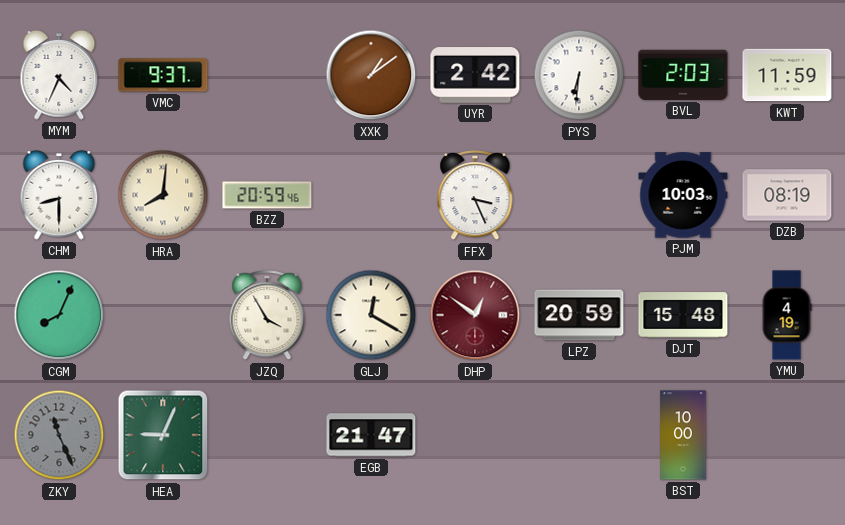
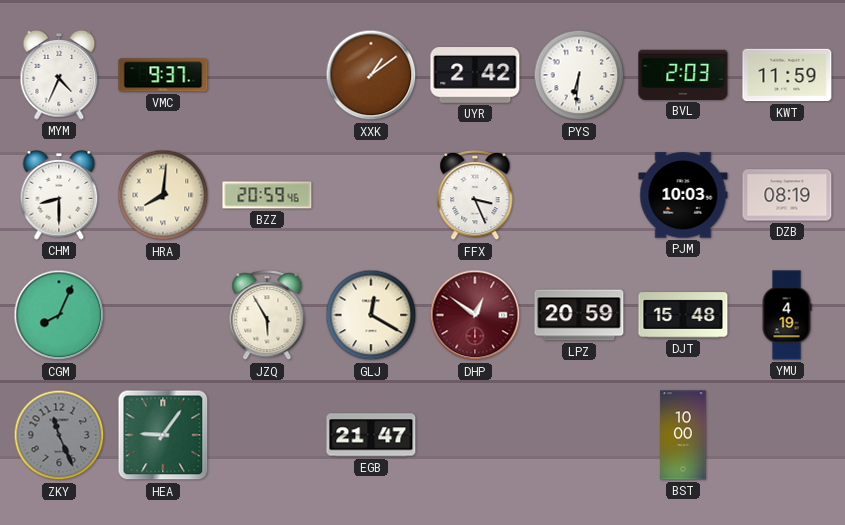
JZQ: 3:55 -> 5:55
HEA: 9:04 -> 9:06
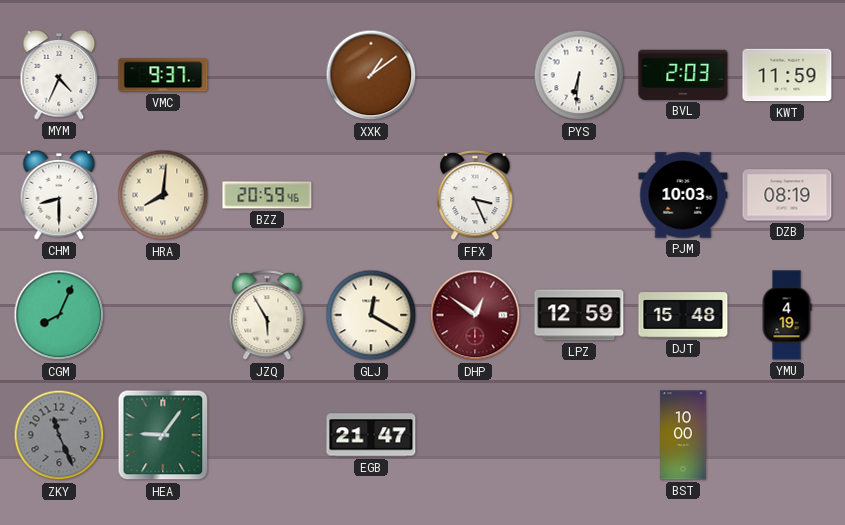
UYR: 2:42 -> none
LPZ: 20:59 -> 12:59
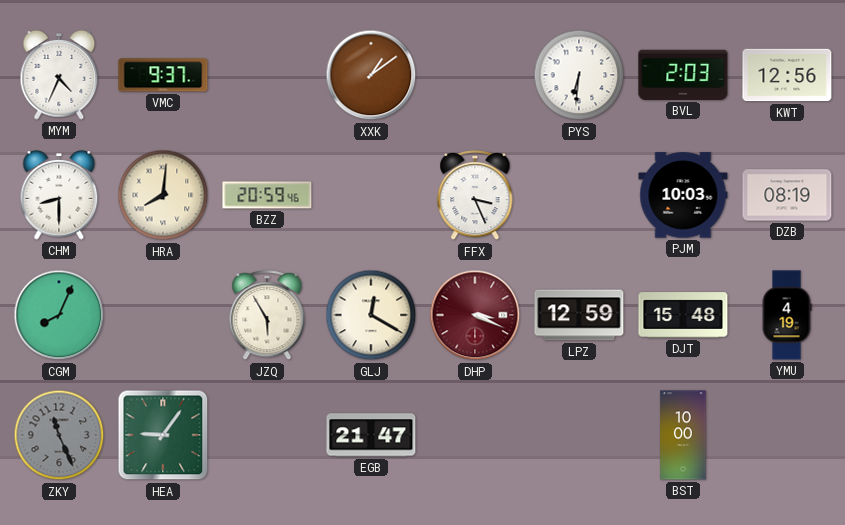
KWT: 11:59 -> 12:56
DHP: 12:51 -> 3:19
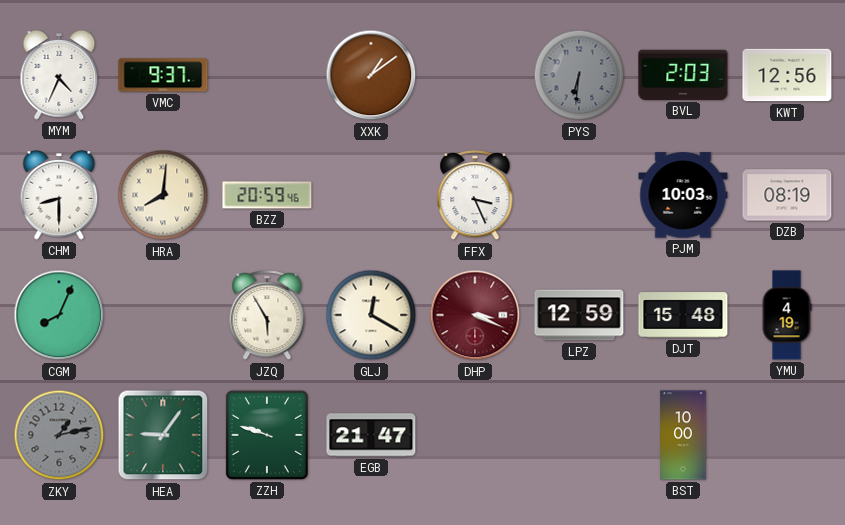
PYS dial: white -> grey
ZKY: 11:26 -> 1:13
ZZH: none -> 9:48
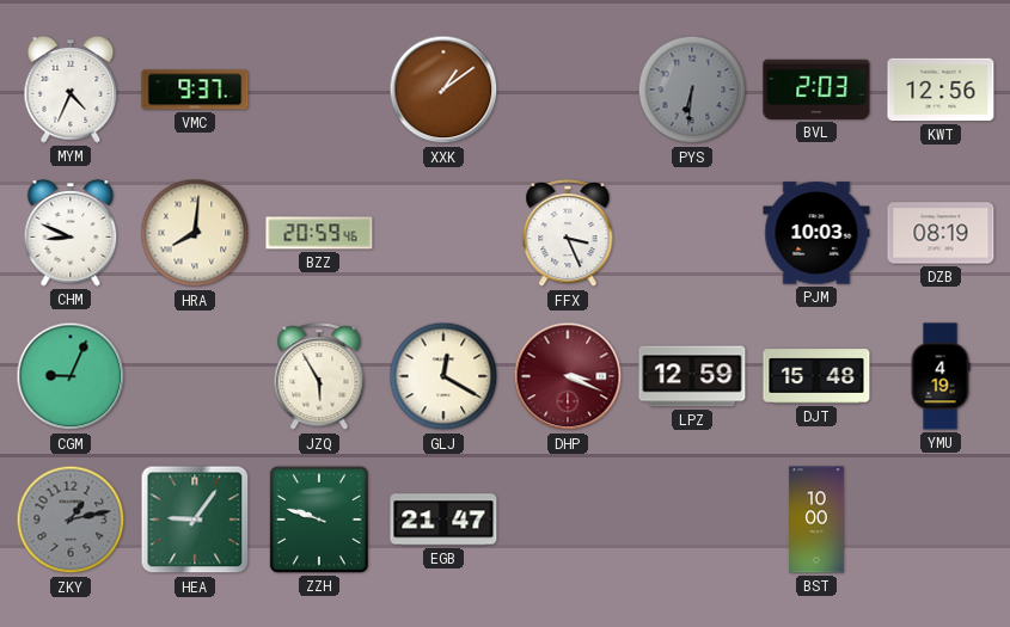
CHM: 8:30 -> 8:49
CGM: 8:04 -> 9:04
